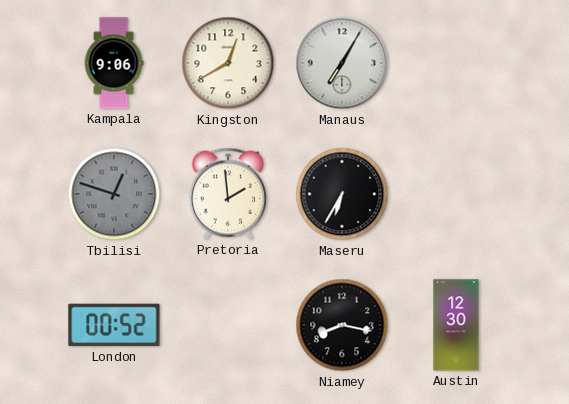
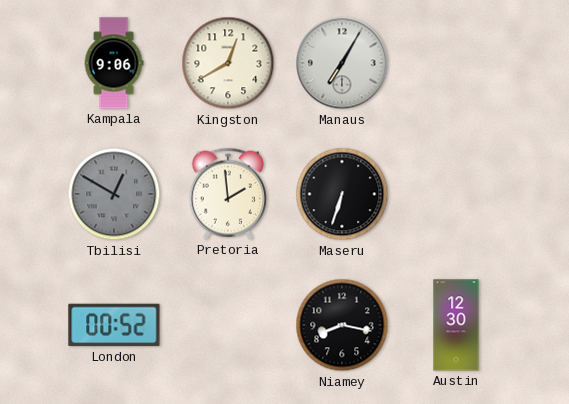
Tbilisi: 12:48 -> 12:50
Maseru: 6:35 -> 6:33
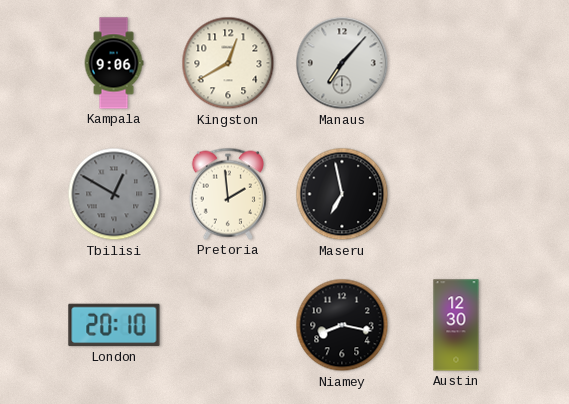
Manaus: 7:05 -> 7:07
Maseru: 6:33 -> 6:58
London: 00:52 -> 20:10
